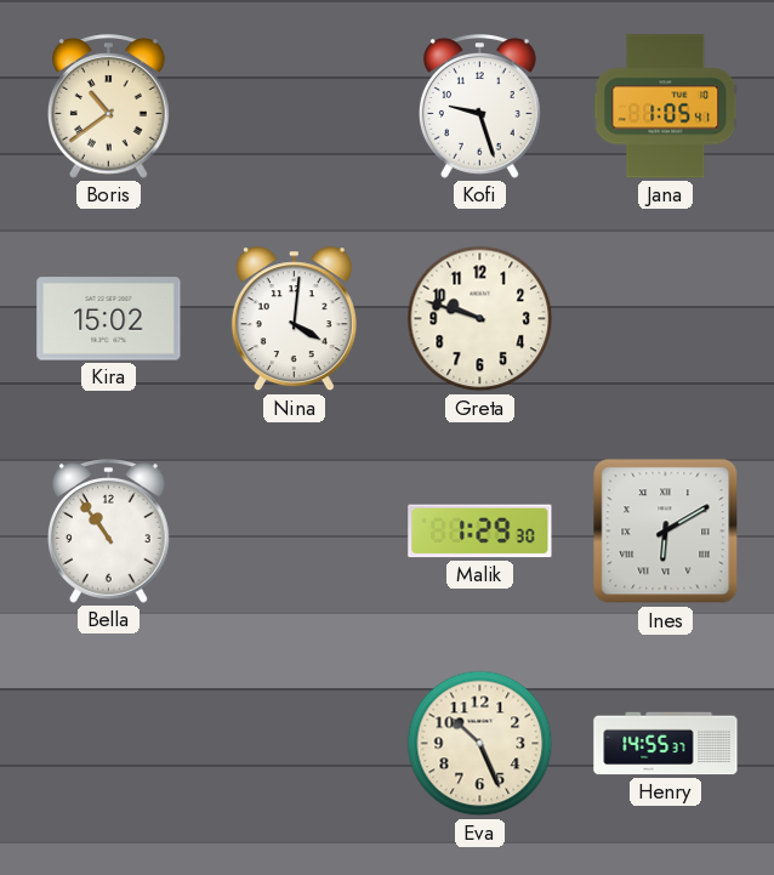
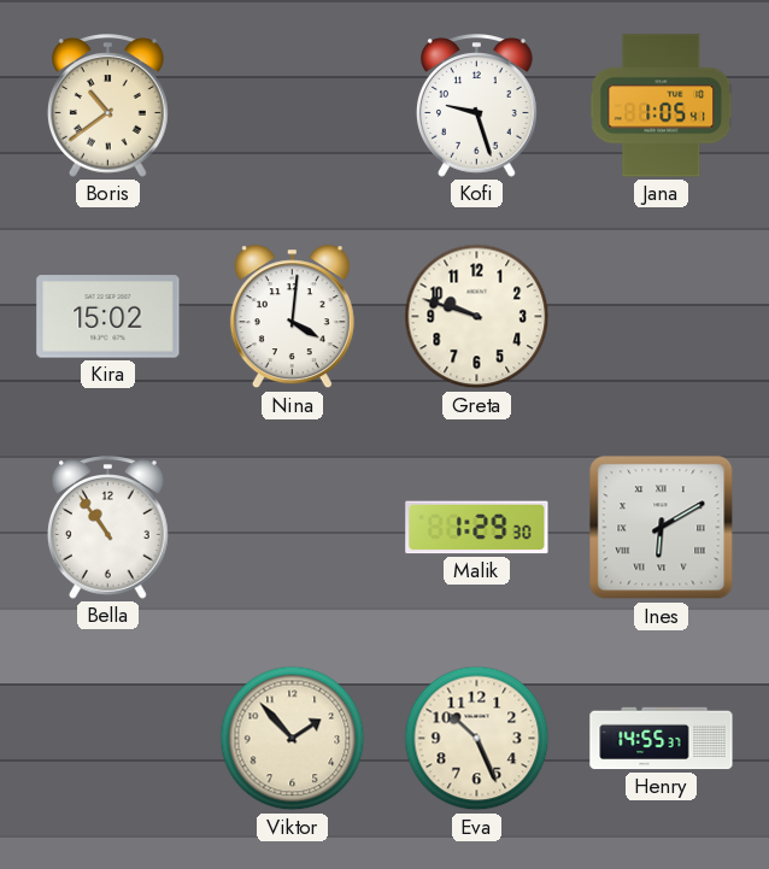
Viktor: none -> 1:53
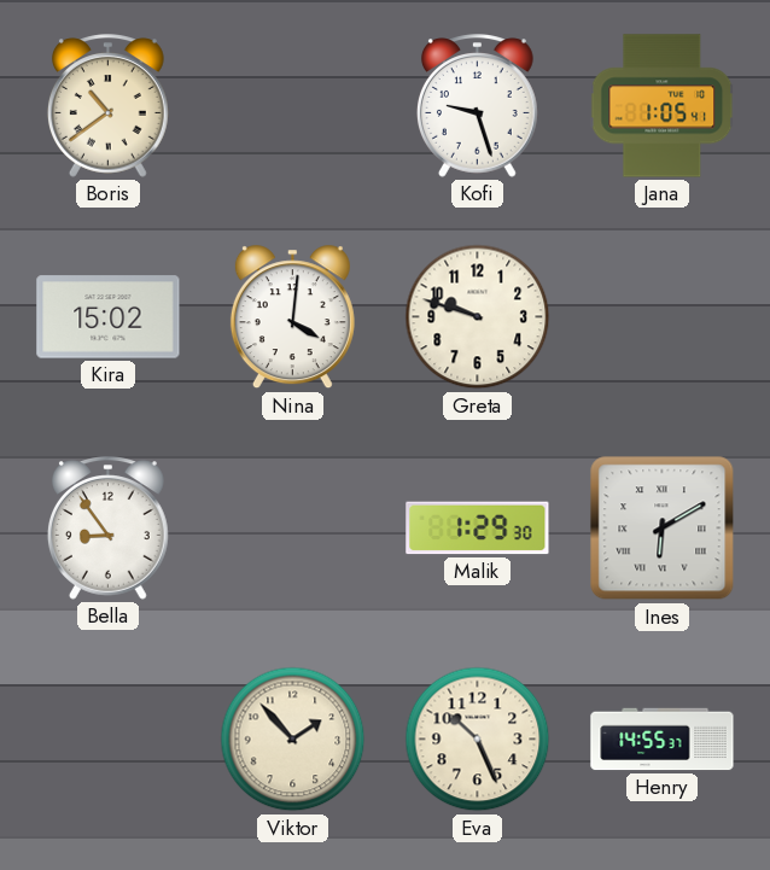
Bella: 10:54 -> 8:54
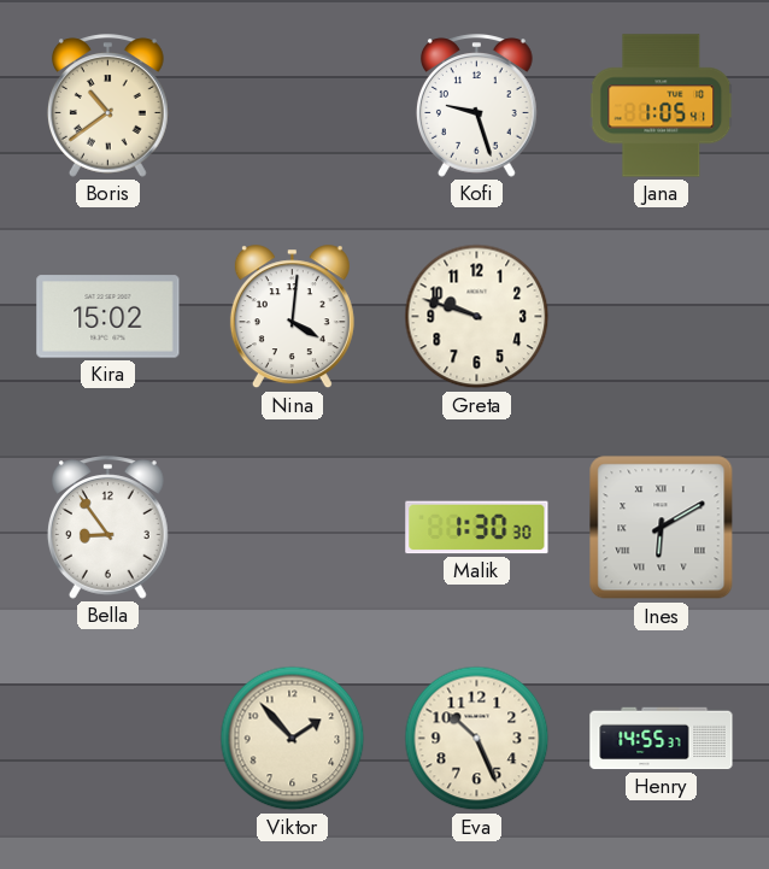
Malik: 1:29 -> 1:30
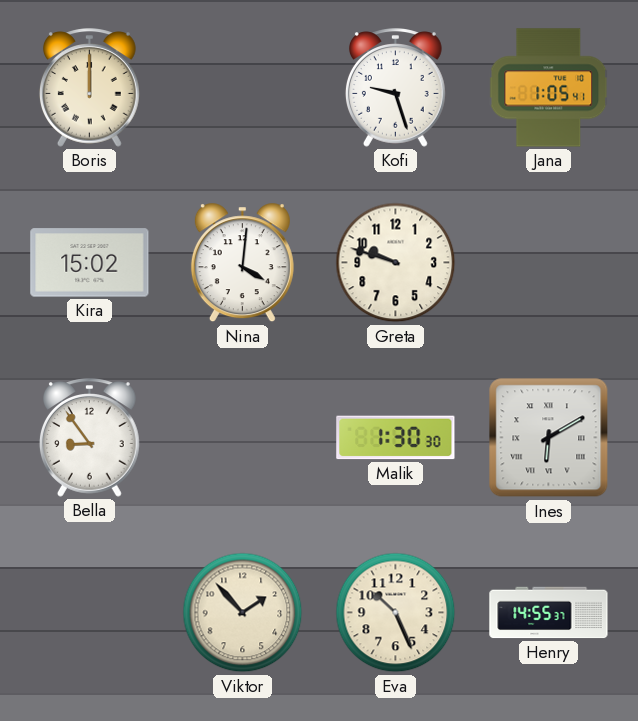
Boris: 10:39 -> 12:00
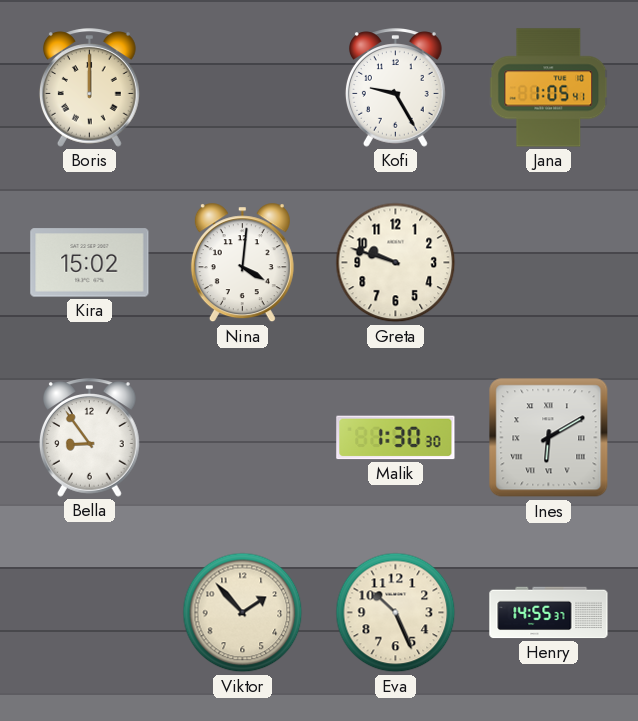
Kofi: 9:27 -> 9:25
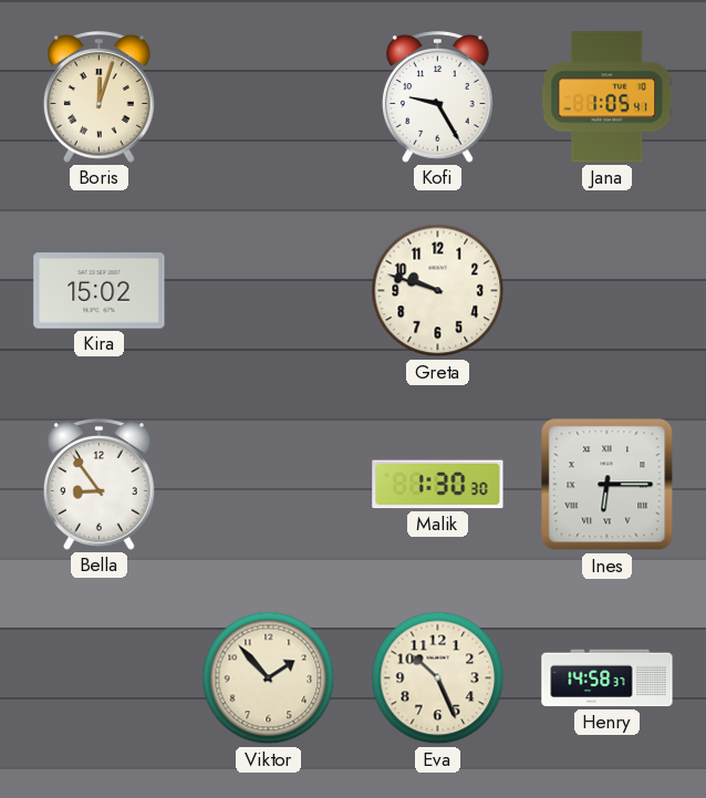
Boris: 12:00 -> 12:03
Nina: 4:01 -> none
Ines: 6:10 -> 6:15
Henry: 14:55 -> 14:58
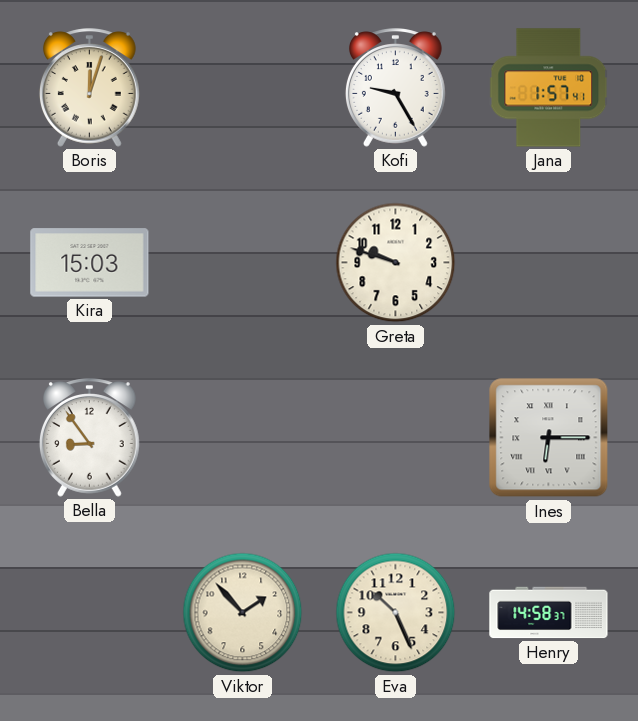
Jana: 1:05 -> 1:57
Kira: 15:02 -> 15:03
Malik: 1:30 -> none
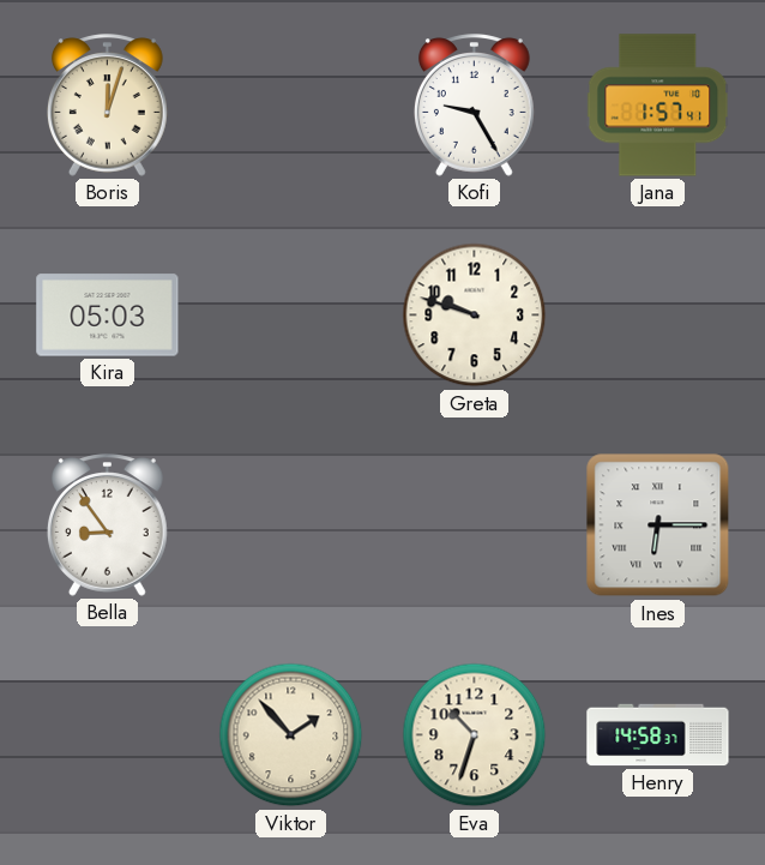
Kira: 15:03 -> 05:03
Eva: 10:26 -> 10:33
